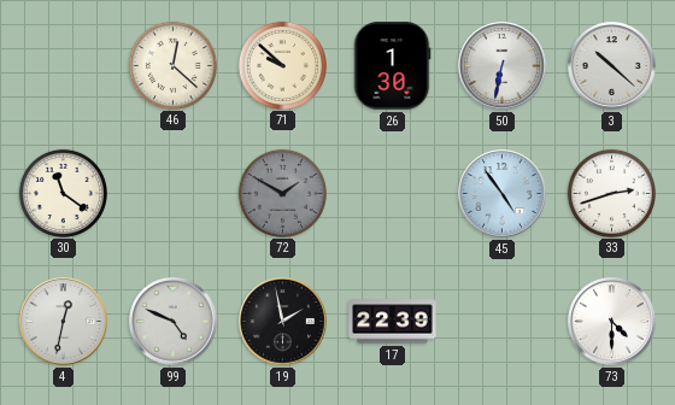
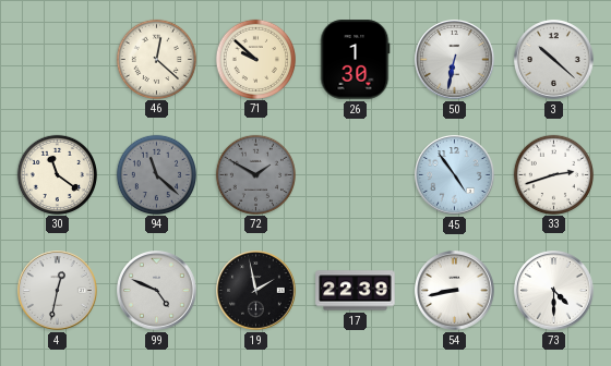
94: none -> 11:22
54: none -> 8:43
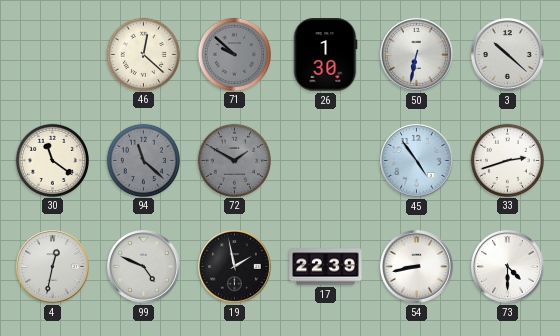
71 dial: cream -> grey
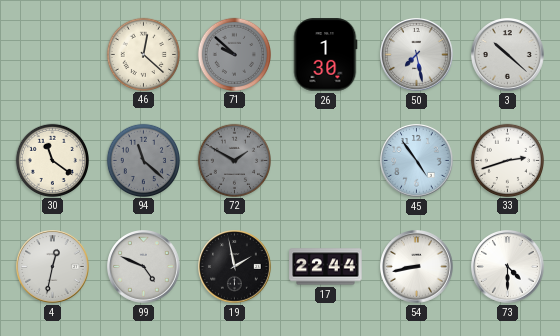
50: 6:32 -> 7:28
17: 22:39 -> 22:44
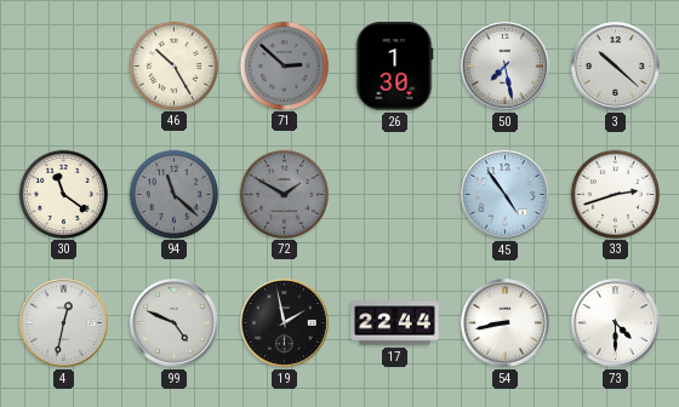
46: 12:22 -> 10:25
71: 9:52 -> 2:52
